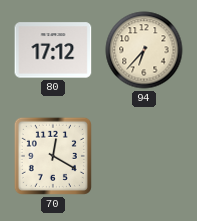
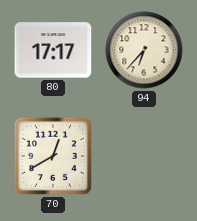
80: 17:12 -> 17:17
70: 12:20 -> 12:40
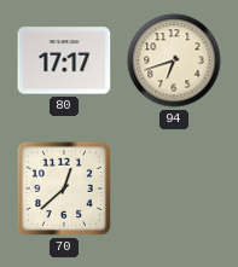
94: 6:37 -> 6:42
70: 12:40 -> 12:38
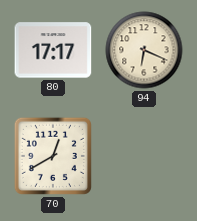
94: 6:42 -> 6:19
70: 12:38 -> 12:40
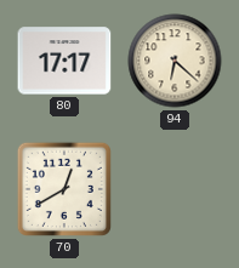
94: 6:19 -> 6:22
